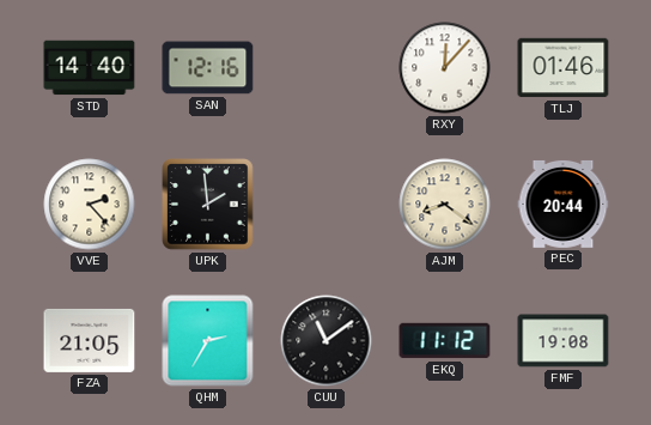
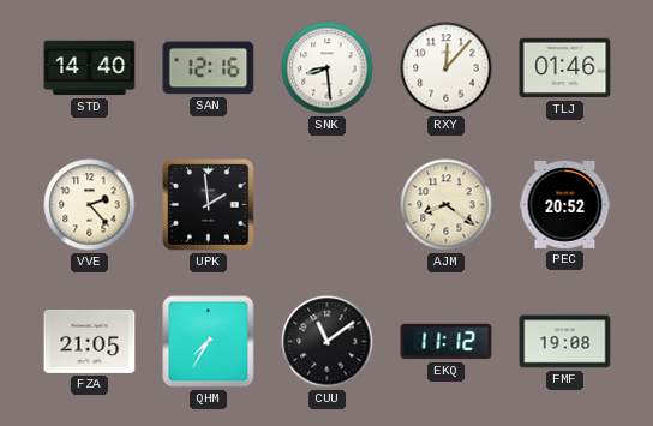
SNK: none -> 8:29
PEC: 20:44 -> 20:52
QHM: 2:35 -> 7:35
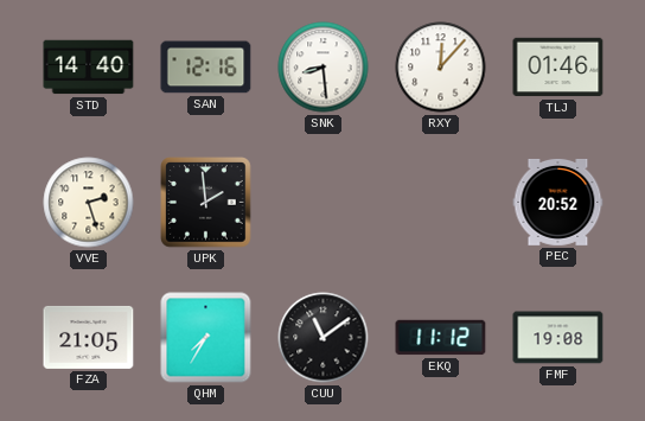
VVE: 2:23 -> 2:27
AJM: 8:21 -> none
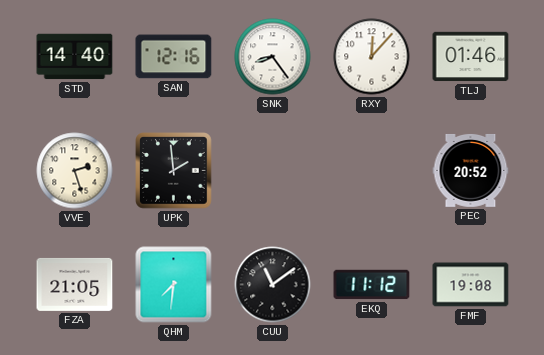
SNK: 8:29 -> 8:24
QHM: 7:35 -> 7:31
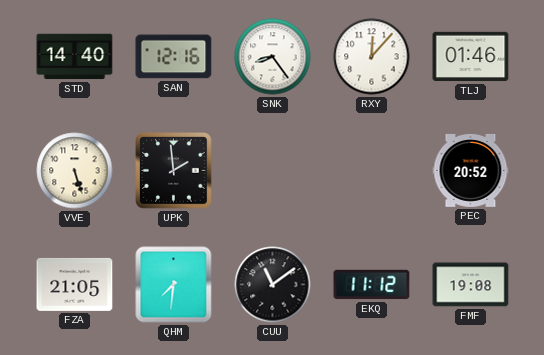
VVE: 2:27 -> 5:27
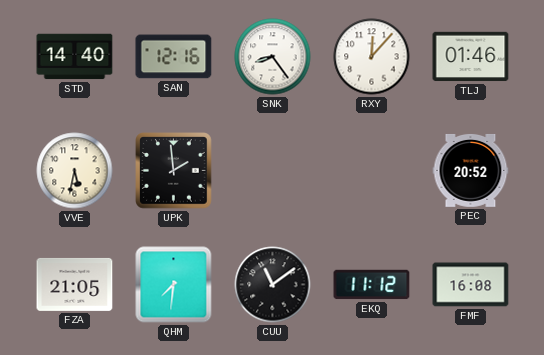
VVE: 5:27 -> 5:32
FMF: 19:08 -> 16:08
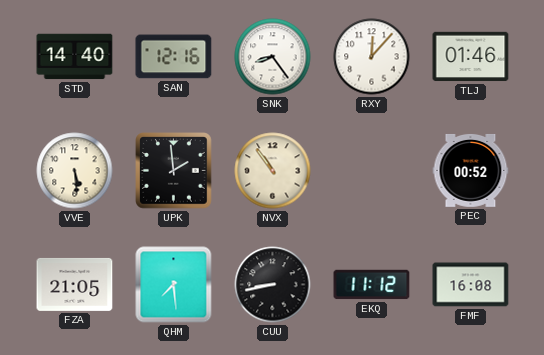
VVE: 5:32 -> 5:29
NVX: none -> 10:54
PEC: 20:52 -> 00:52
QHM: 7:31 -> 7:29
CUU: 11:09 -> 8:43
